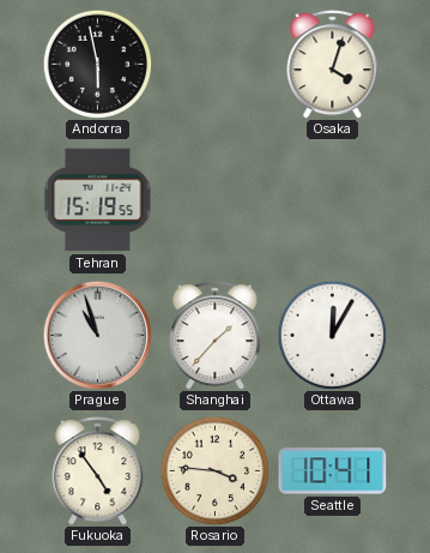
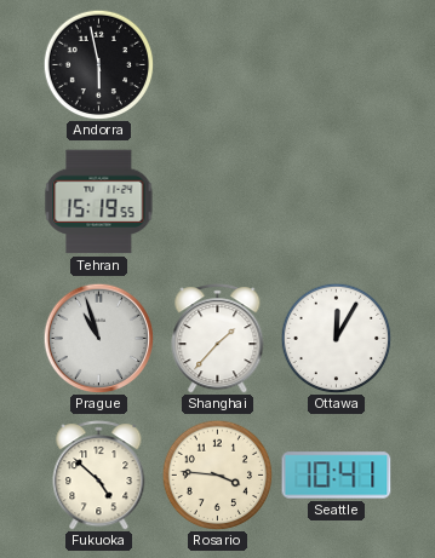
Osaka: 4:03 -> none
Fukuoka: 4:54 -> 4:52
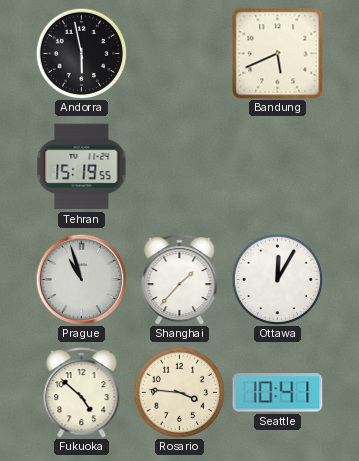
Bandung: none -> 5:41
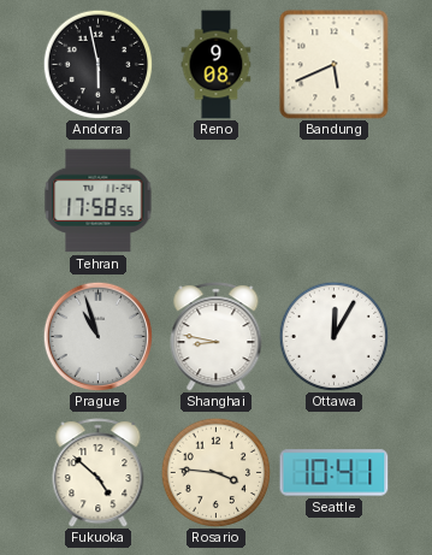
Reno: none -> 9:08
Tehran: 15:19 -> 17:58
Shanghai: 1:37 -> 8:47
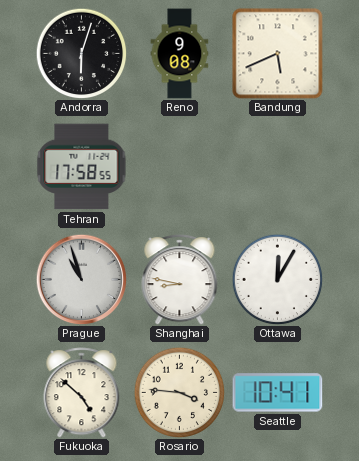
Andorra: 5:58 -> 6:03
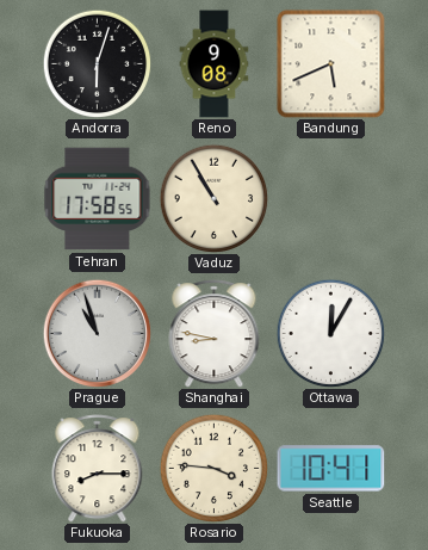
Vaduz: none -> 10:55
Fukuoka: 4:52 -> 8:15
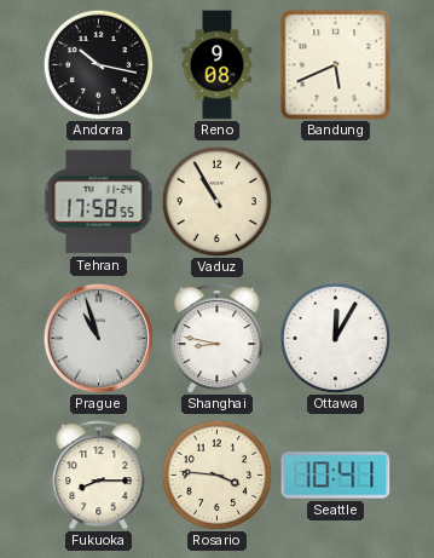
Andorra: 6:03 -> 10:17
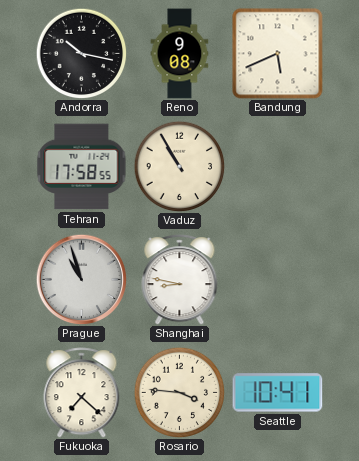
Ottawa: 12:05 -> none
Fukuoka: 8:15 -> 7:22
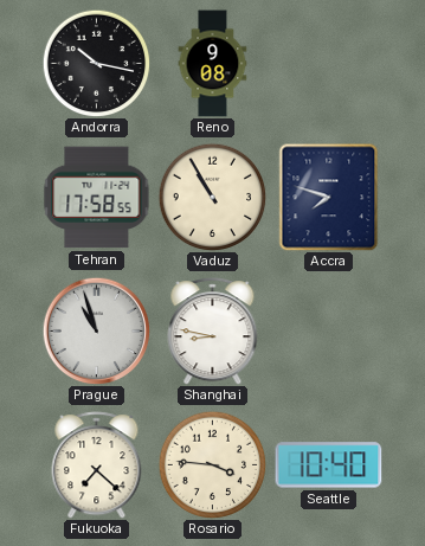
Bandung: 5:41 -> none
Accra: none -> 7:48
Seattle: 10:41 -> 10:40
